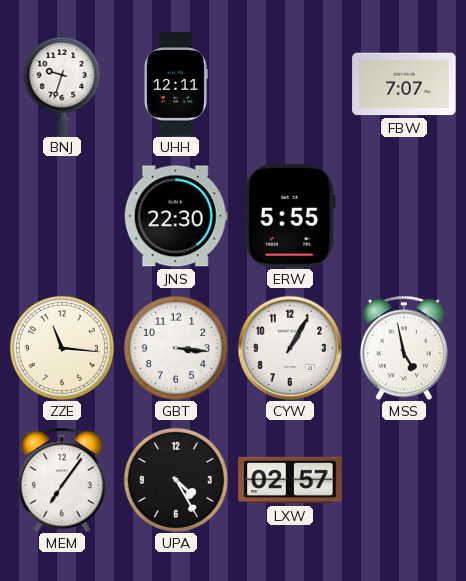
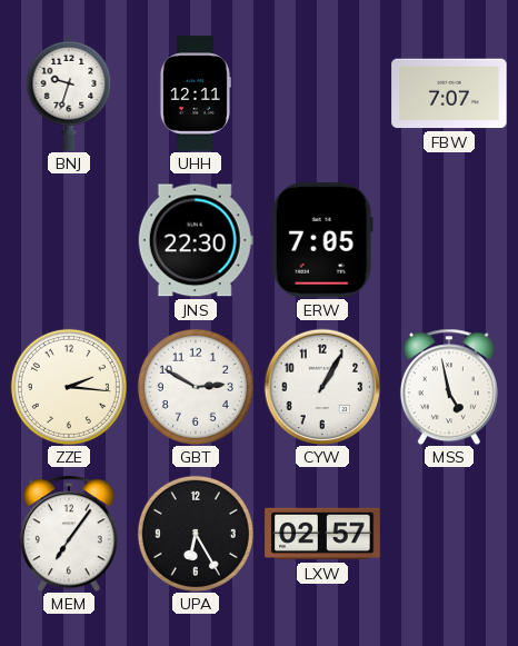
ERW: 5:55 -> 7:05
ZZE: 11:16 -> 2:16
GBT: 3:16 -> 2:50
UPA: 4:25 -> 6:25
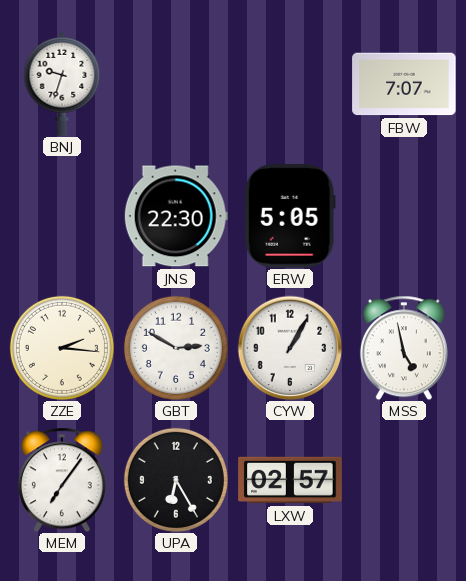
UHH: 12:11 -> none
ERW: 7:05 -> 5:05
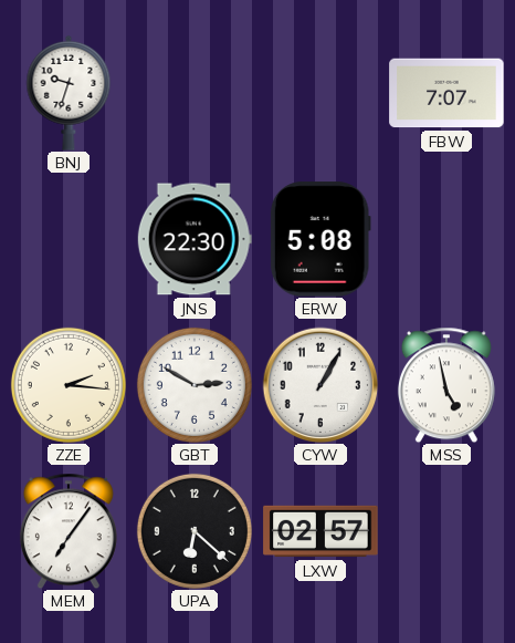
ERW: 5:05 -> 5:08
UPA: 6:25 -> 6:22
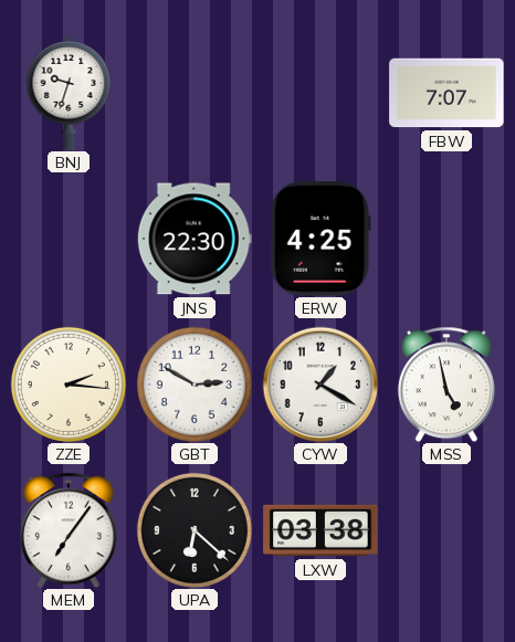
ERW: 5:08 -> 4:25
CYW: 1:05 -> 1:20
LXW: 02:57 -> 03:38
